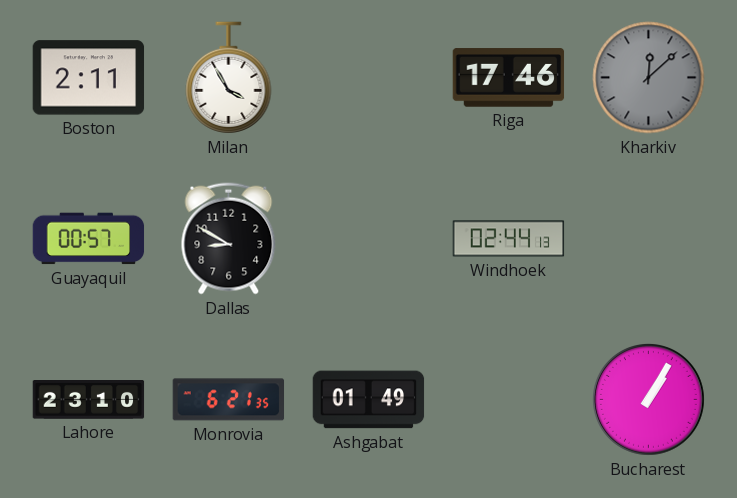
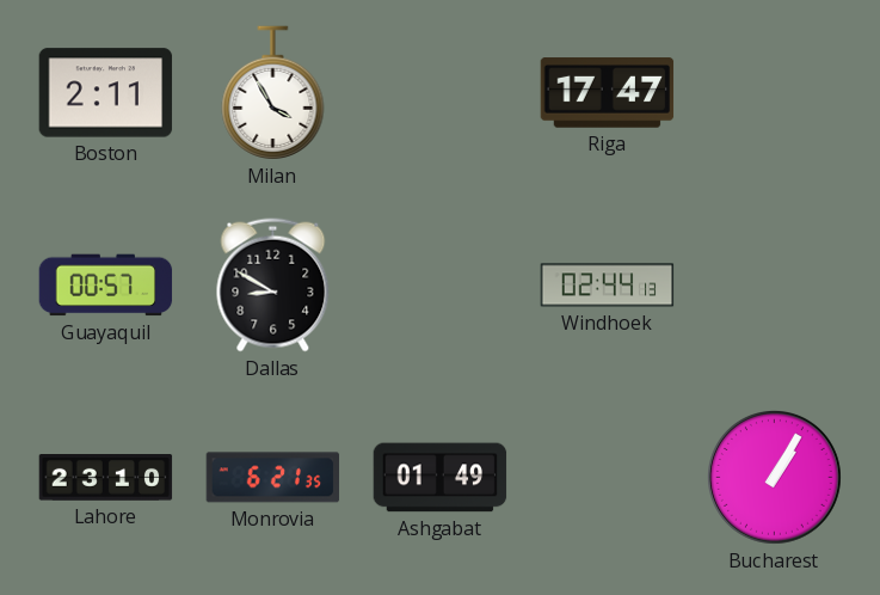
Riga: 17:46 -> 17:47
Kharkiv: 12:08 -> none
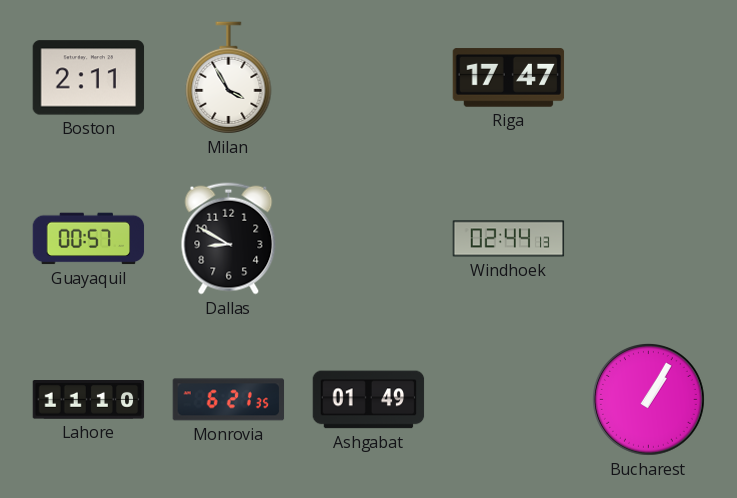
Lahore: 23:10 -> 11:10
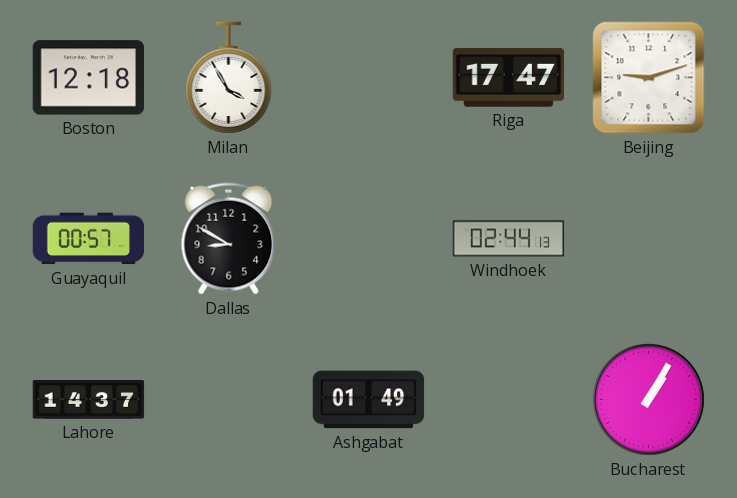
Boston: 2:11 -> 12:18
Beijing: none -> 9:12
Lahore: 11:10 -> 14:37
Monrovia: 6:21 -> none
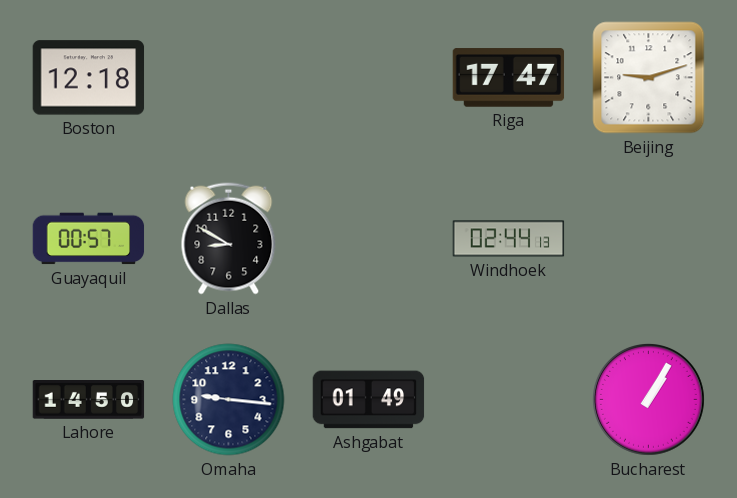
Milan: 3:55 -> none
Lahore: 14:37 -> 14:50
Omaha: none -> 9:16
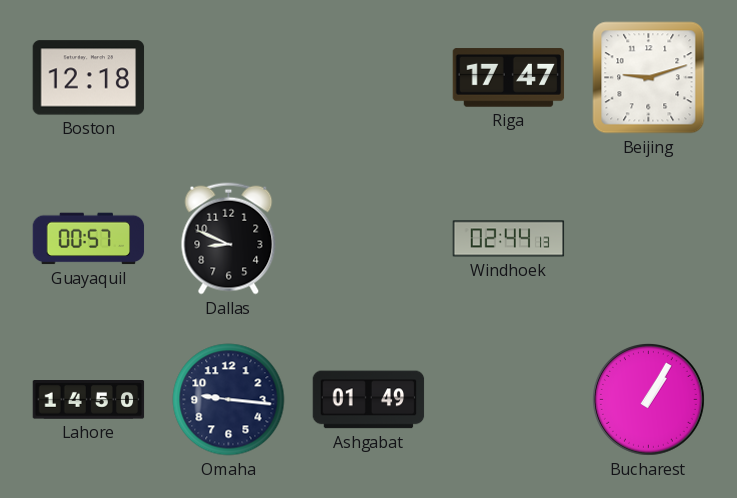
Dallas: 8:50 -> 8:49
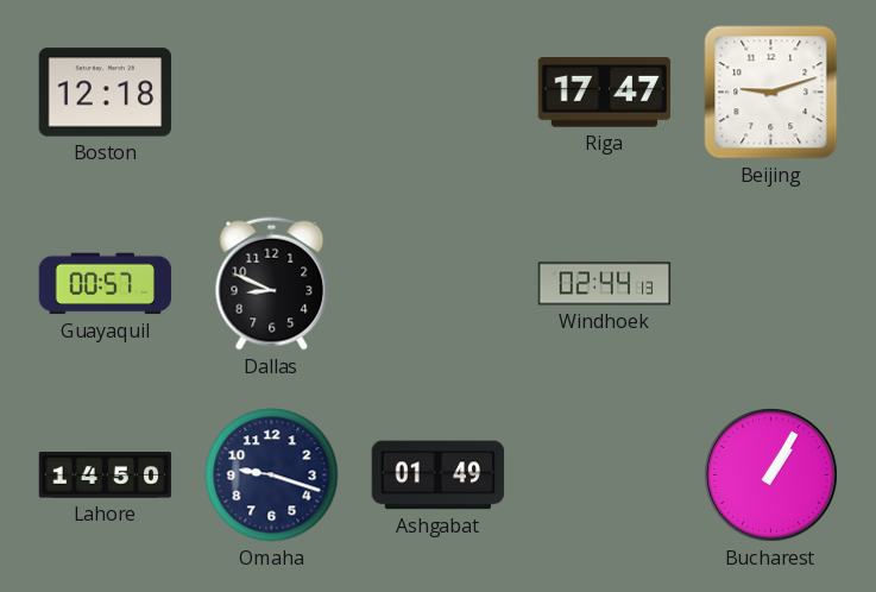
Omaha: 9:16 -> 9:18
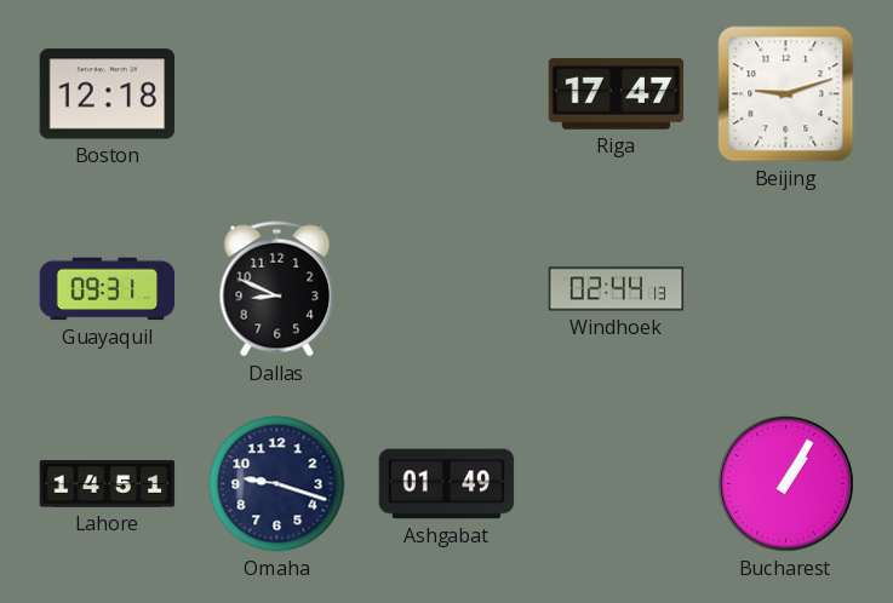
Guayaquil: 00:57 -> 09:31
Lahore: 14:50 -> 14:51
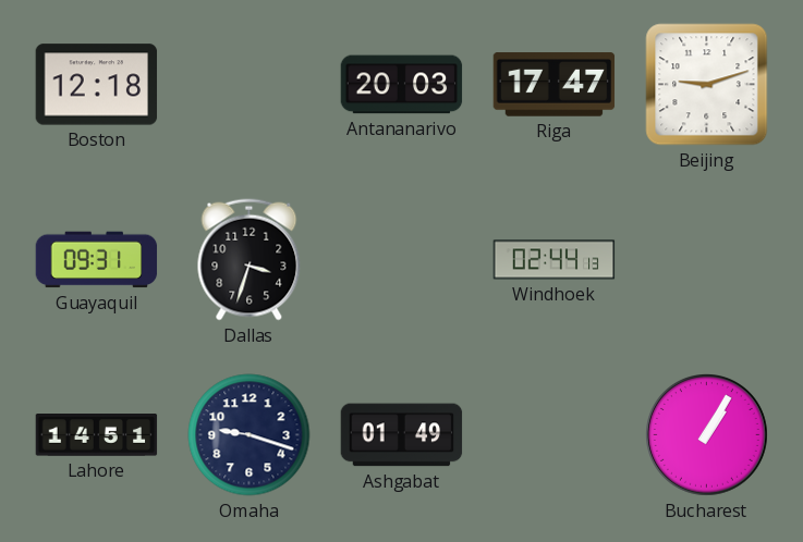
Antananarivo: none -> 20:03
Dallas: 8:49 -> 3:33
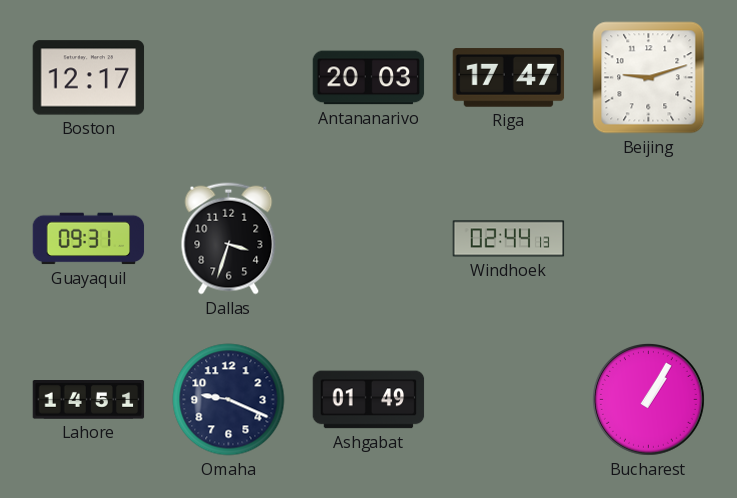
Boston: 12:18 -> 12:17
Omaha: 9:18 -> 9:19
